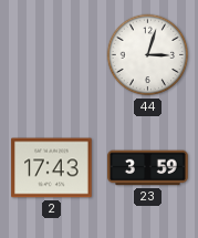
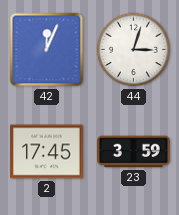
42: none -> 12:04
2: 17:43 -> 17:45
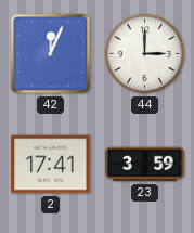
44: 3:03 -> 3:00
2: 17:45 -> 17:41
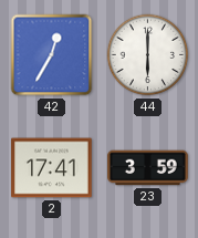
42: 12:04 -> 12:35
44: 3:00 -> 6:00
